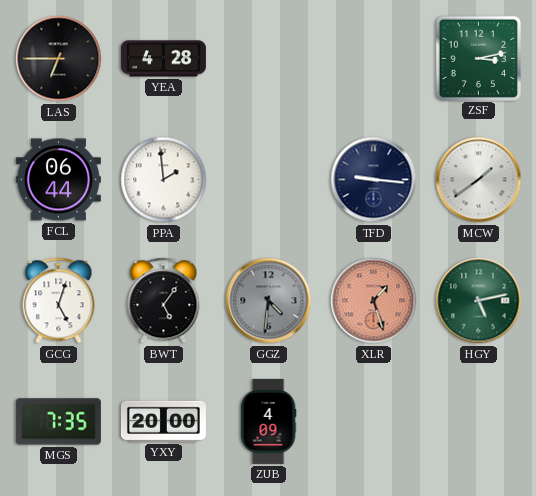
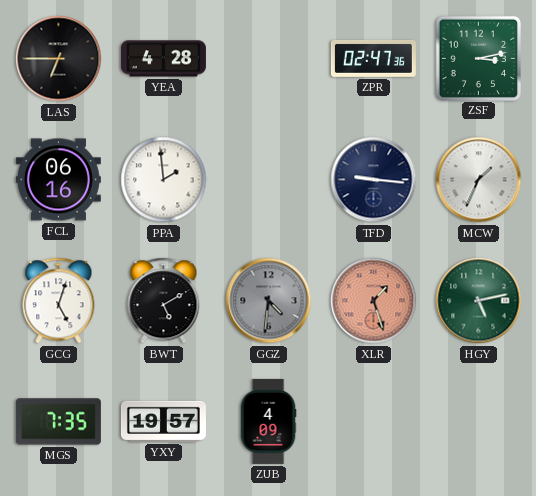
ZPR: none -> 02:47
FCL: 06:44 -> 06:16
MCW: 1:39 -> 1:34
BWT: 5:06 -> 5:10
YXY: 20:00 -> 19:57
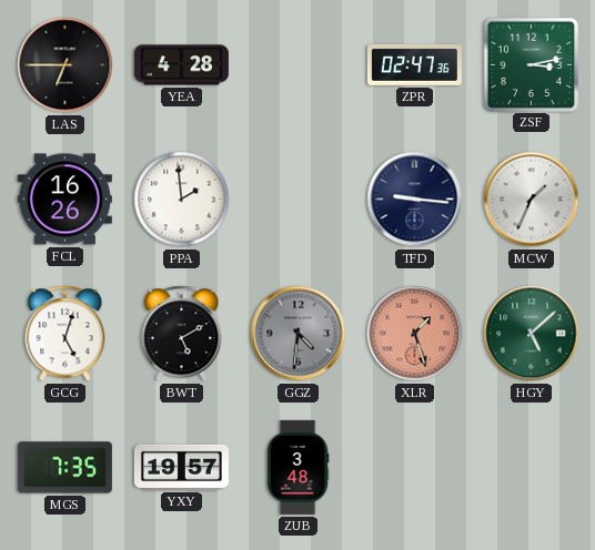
FCL: 06:16 -> 16:26
HGY: 5:13 -> 5:08
ZUB: 4:09 -> 3:48
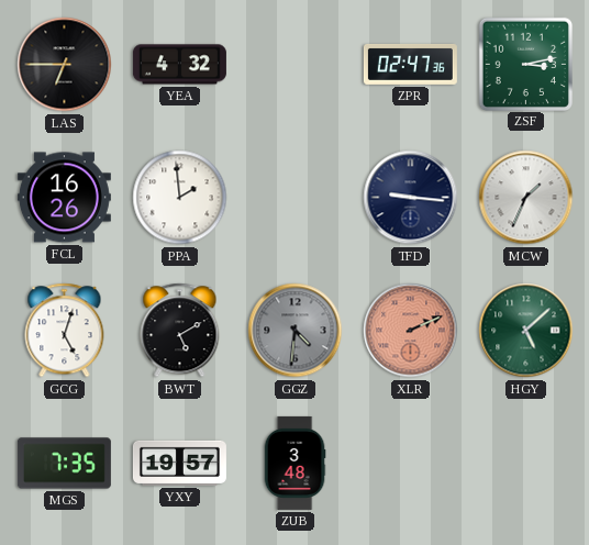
YEA: 4:28 -> 4:32
XLR: 1:27 -> 2:11
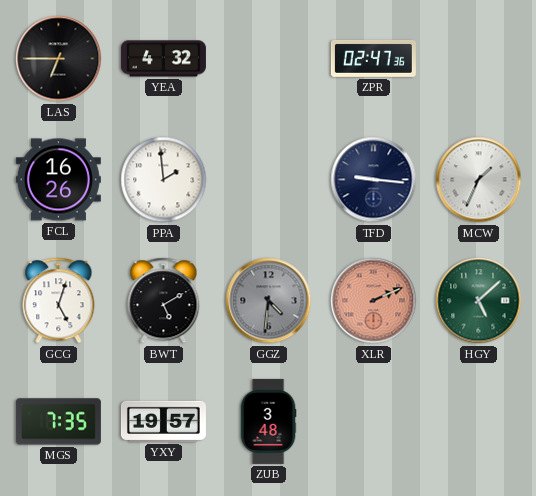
ZSF: 3:13 -> none
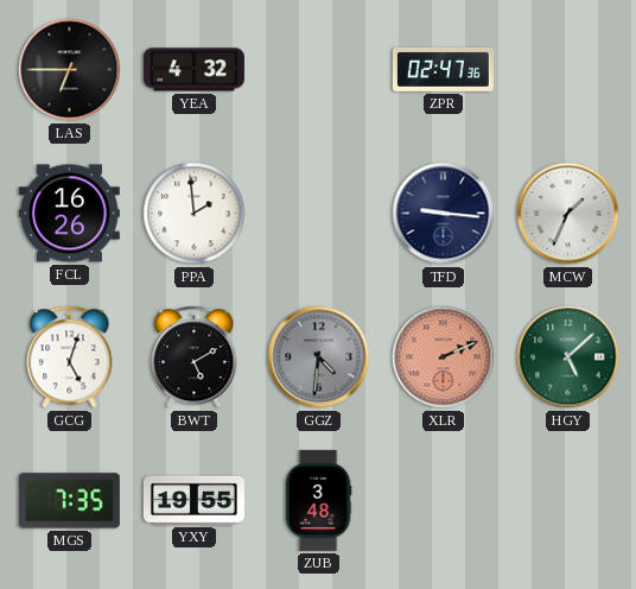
YXY: 19:57 -> 19:55
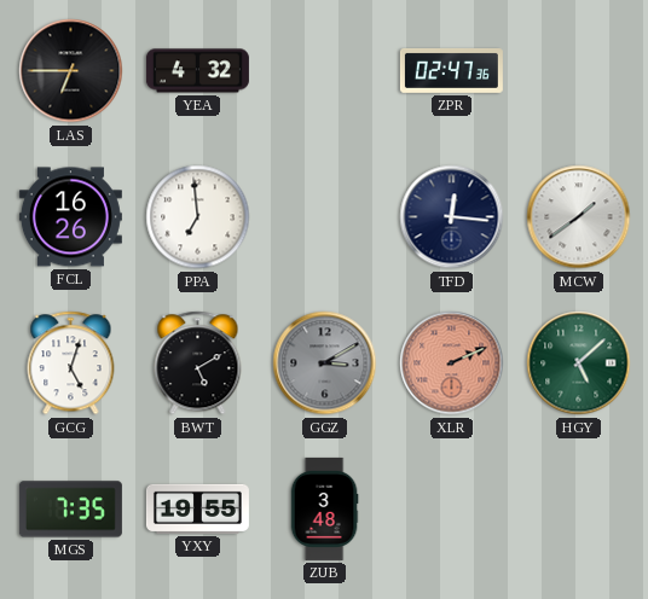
PPA: 1:59 -> 6:59
TFD: 9:16 -> 12:16
MCW: 1:34 -> 1:39
GGZ: 4:31 -> 3:10
